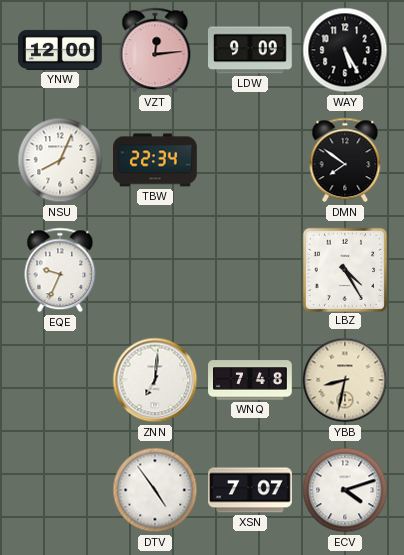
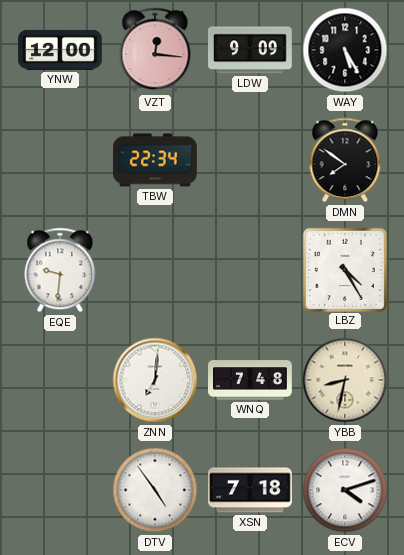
VZT: 12:14 -> 12:16
NSU: 8:04 -> none
EQE: 9:34 -> 9:31
XSN: 7:07 -> 7:18
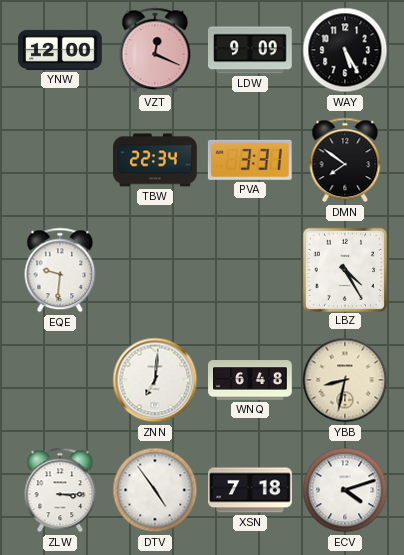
VZT: 12:16 -> 12:19
PVA: none -> 3:31
WNQ: 7:48 -> 6:48
ZLW: none -> 3:15
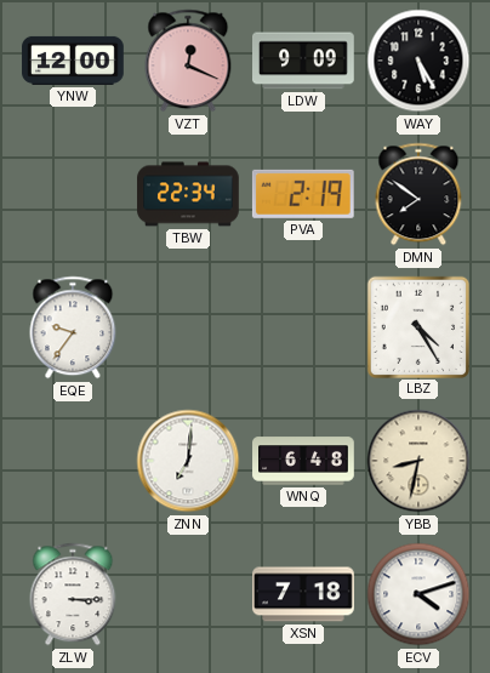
PVA: 3:31 -> 2:19
EQE: 9:31 -> 9:36
DTV: 4:54 -> none
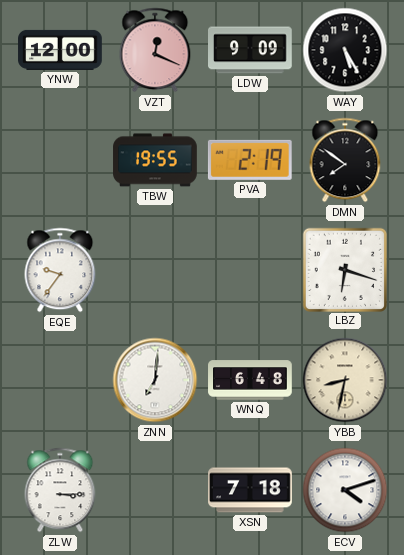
TBW: 22:34 -> 19:55
LBZ: 4:25 -> 6:18
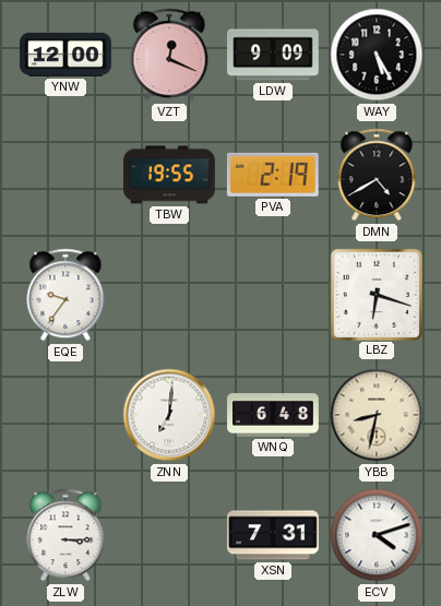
DMN: 7:51 -> 4:40
XSN: 7:18 -> 7:31
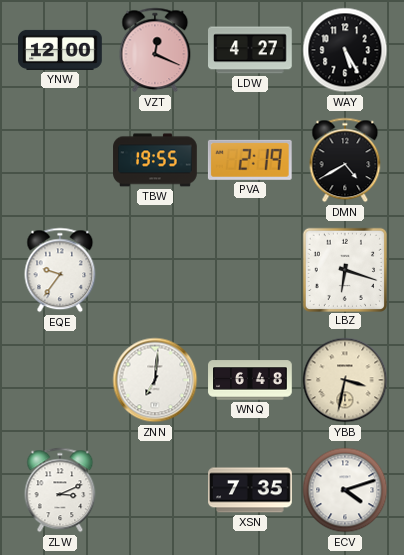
LDW: 9:09 -> 4:27
YBB: 8:32 -> 3:32
ZLW: 3:15 -> 3:11
XSN: 7:31 -> 7:35
